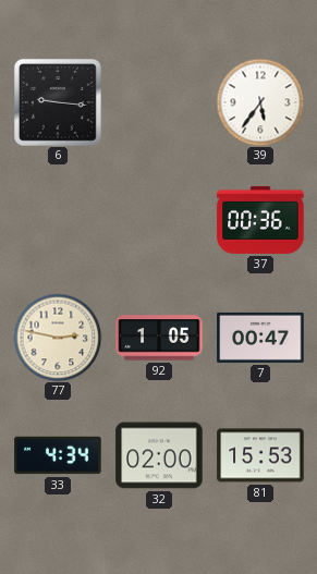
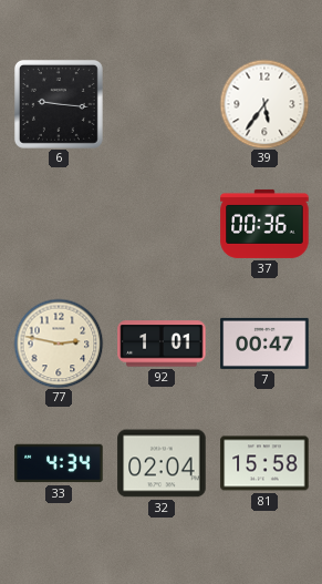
92: 1:05 -> 1:01
32: 02:00 -> 02:04
81: 15:53 -> 15:58
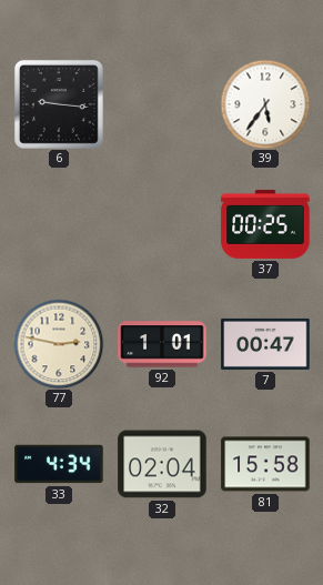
37: 00:36 -> 00:25
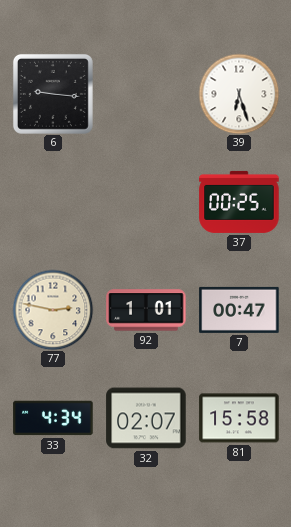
39: 5:36 -> 6:27
32: 02:04 -> 02:07
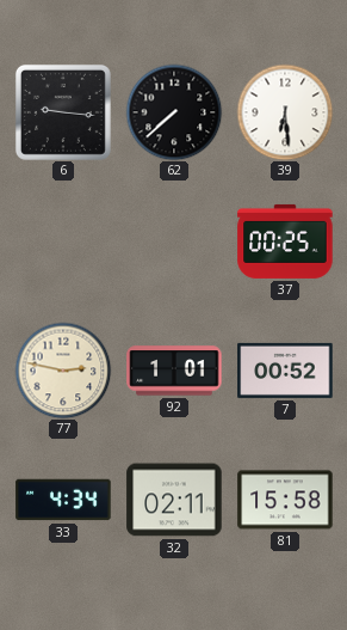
62: none -> 7:38
39: 6:27 -> 6:29
7: 00:47 -> 00:52
32: 02:07 -> 02:11
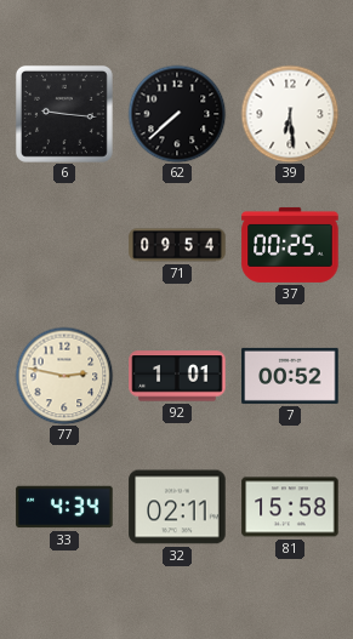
71: none -> 09:54
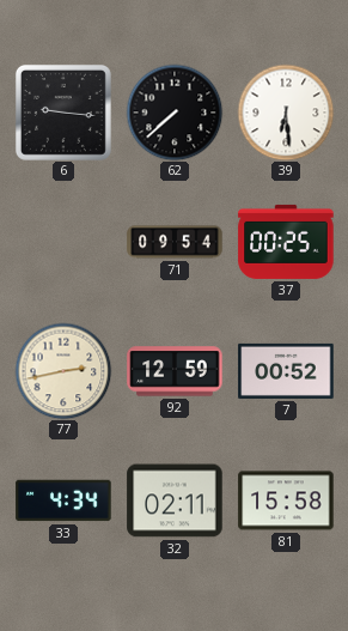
77: 2:47 -> 2:43
92: 1:01 -> 12:59
